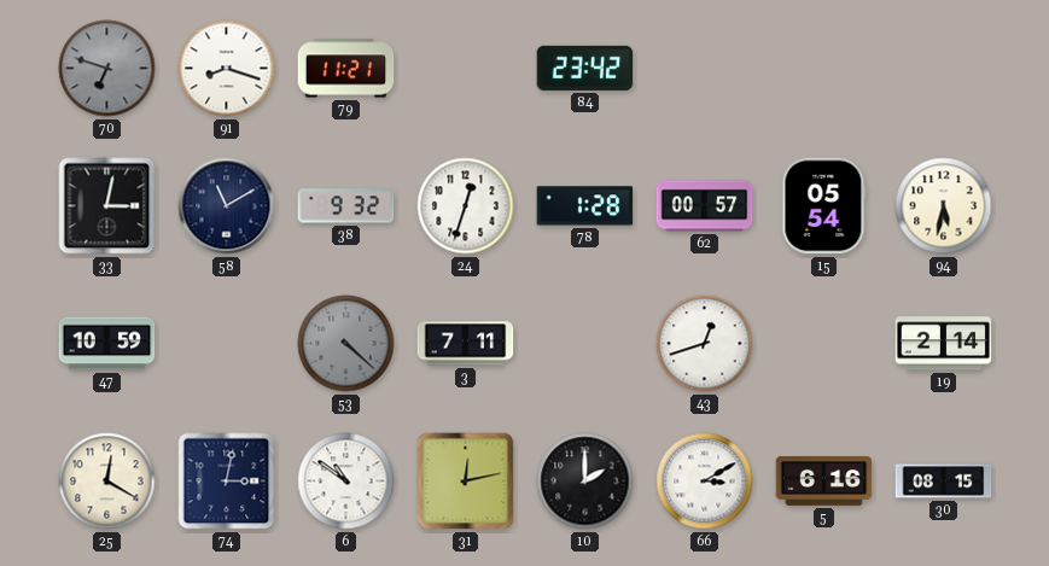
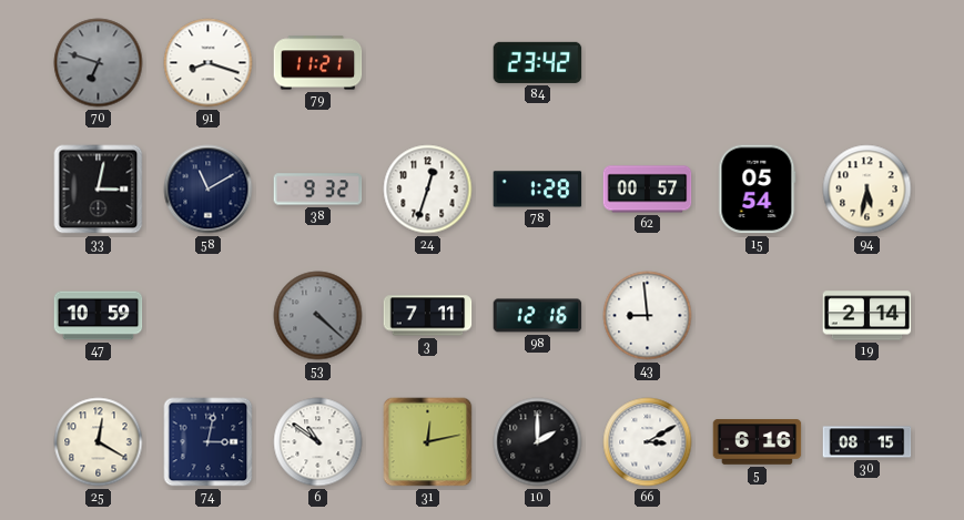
98: none -> 12:16
43: 12:42 -> 8:59
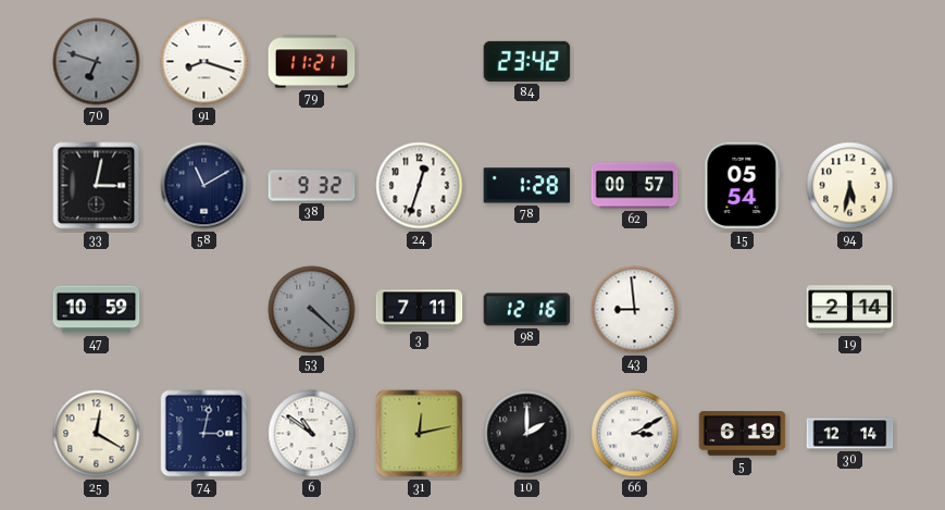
5: 6:16 -> 6:19
30: 08:15 -> 12:14
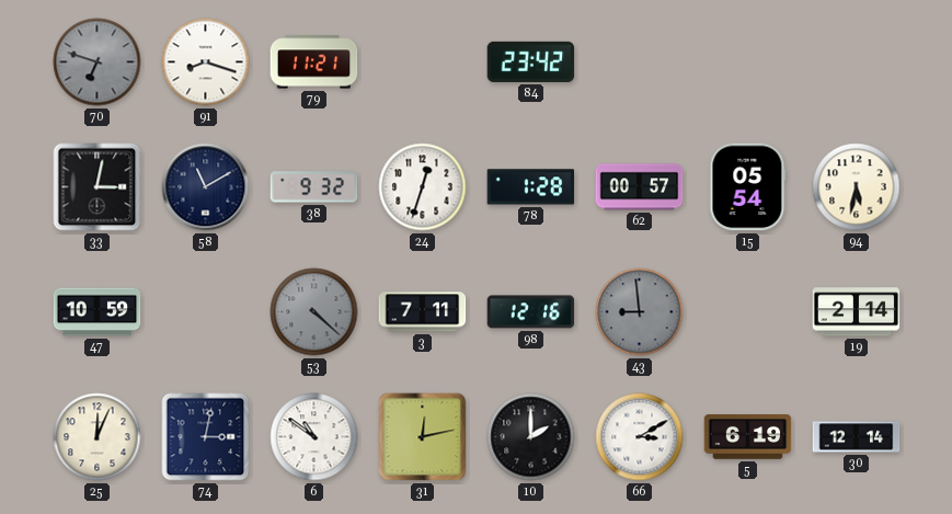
43 dial: white -> grey
25: 12:20 -> 12:04
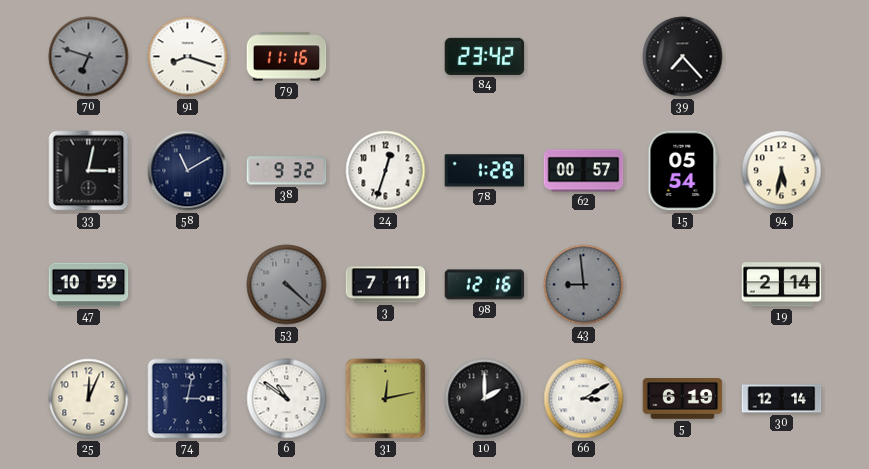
79: 11:21 -> 11:16
39: none -> 7:23
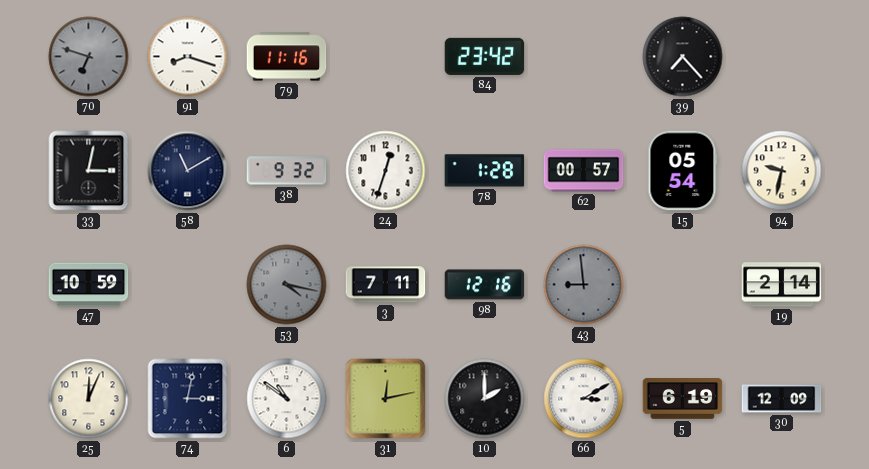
94: 5:32 -> 9:32
53: 4:22 -> 4:17
30: 12:14 -> 12:09
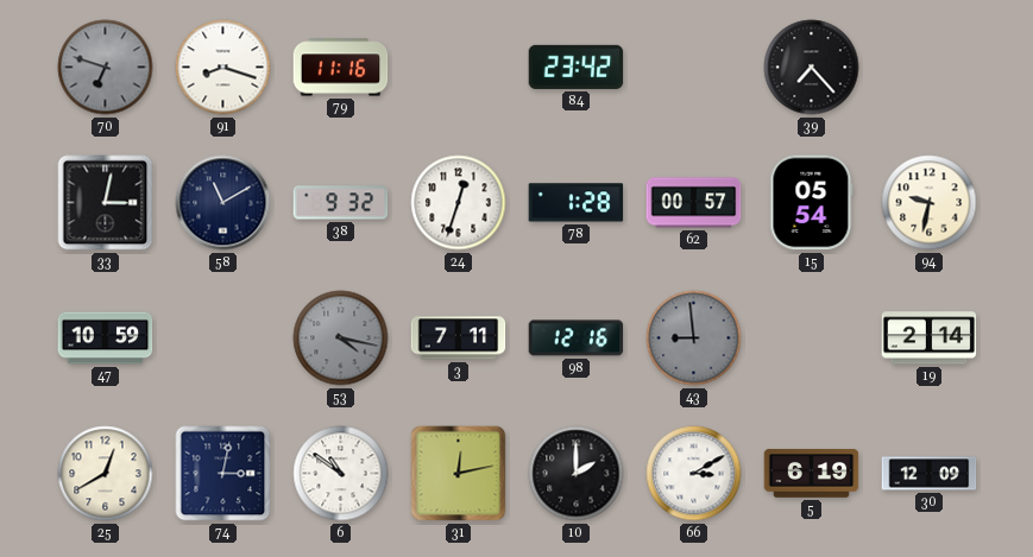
25: 12:04 -> 12:40
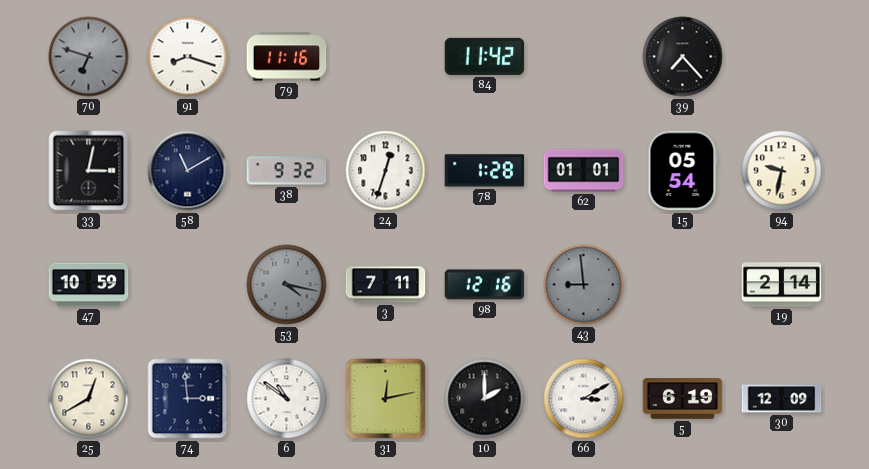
84: 23:42 -> 11:42
62: 00:57 -> 01:01
74: 3:02 -> 2:59
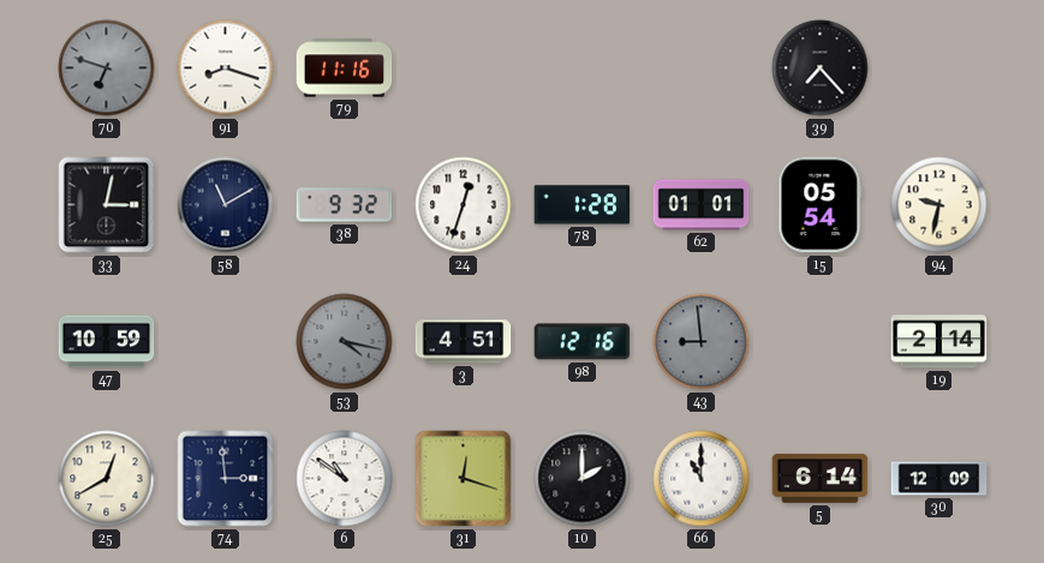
84: 11:42 -> none
3: 7:11 -> 4:51
31: 12:13 -> 12:18
66: 3:10 -> 11:00
5: 6:19 -> 6:14
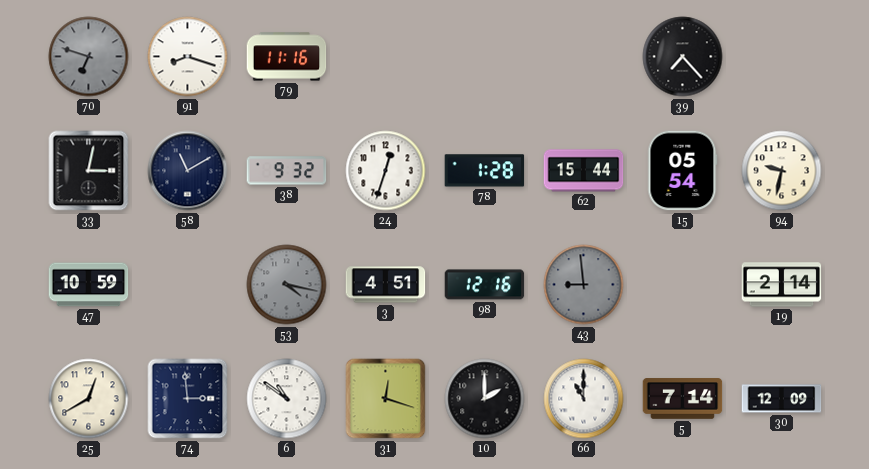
62: 01:01 -> 15:44
5: 6:14 -> 7:14
